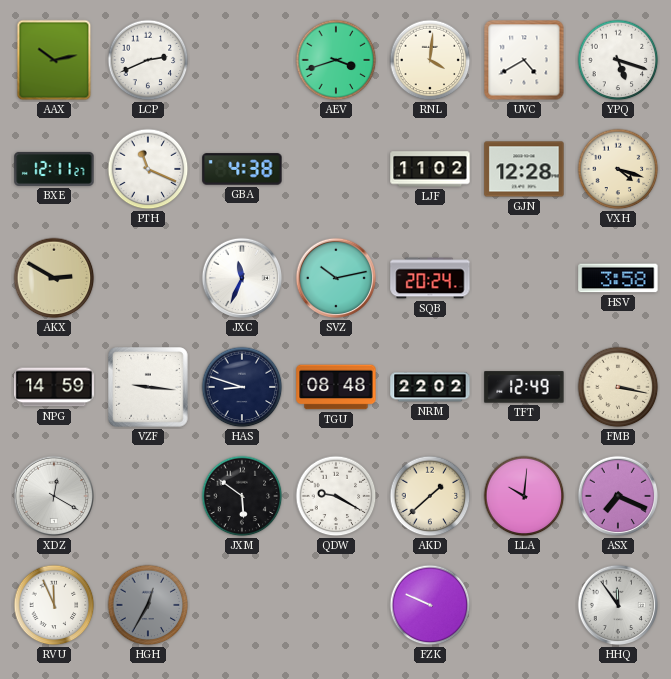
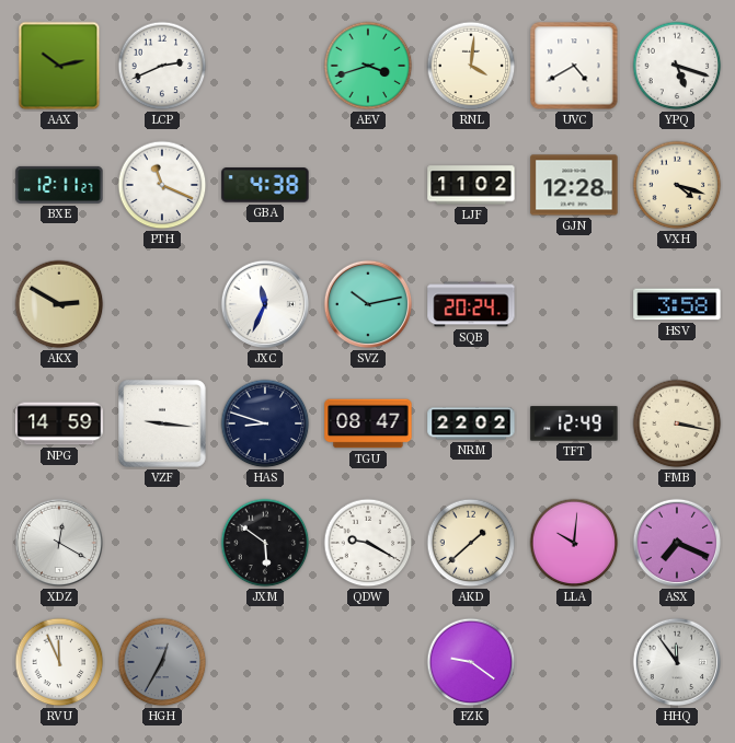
TGU: 08:48 -> 08:47
FZK: 9:49 -> 9:21
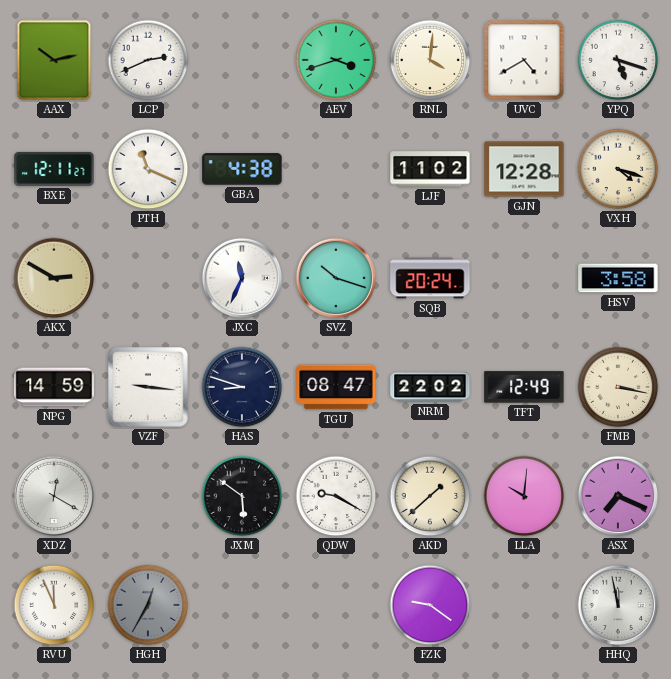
SVZ: 10:13 -> 10:18
HHQ: 11:54 -> 11:58
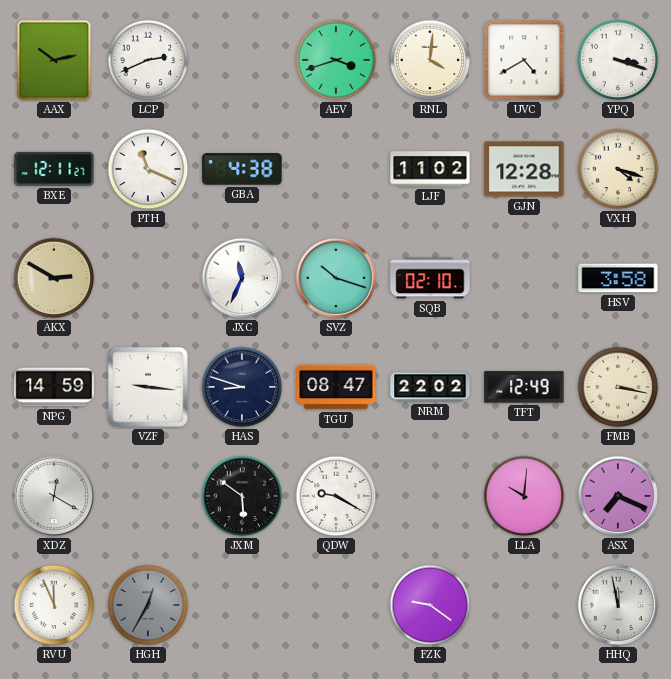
YPQ: 5:18 -> 3:18
SQB: 20:24 -> 02:10
AKD: 1:38 -> none
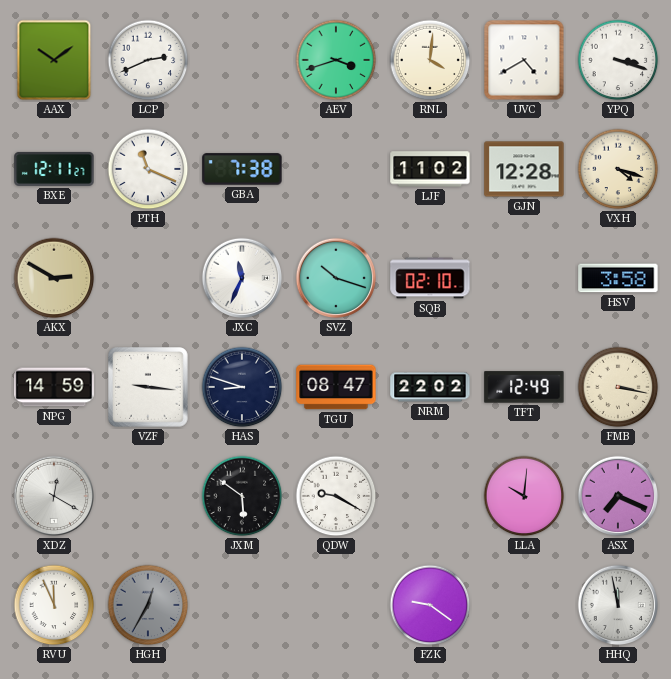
AAX: 10:13 -> 10:09
GBA: 4:38 -> 7:38
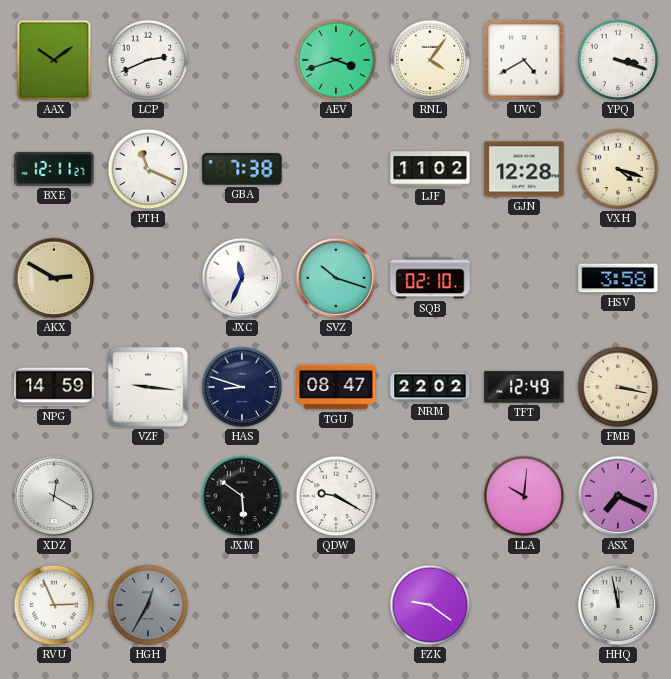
RNL: 4:01 -> 4:06
RVU: 11:56 -> 2:56
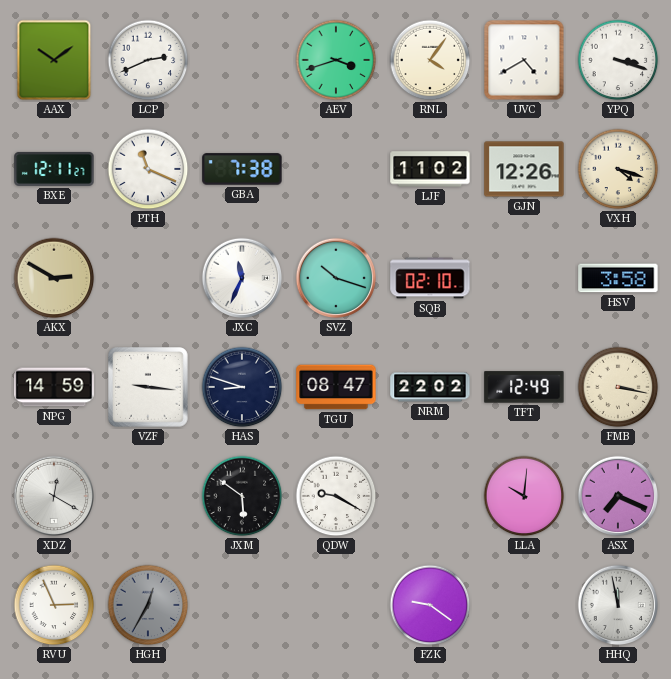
GJN: 12:28 -> 12:26
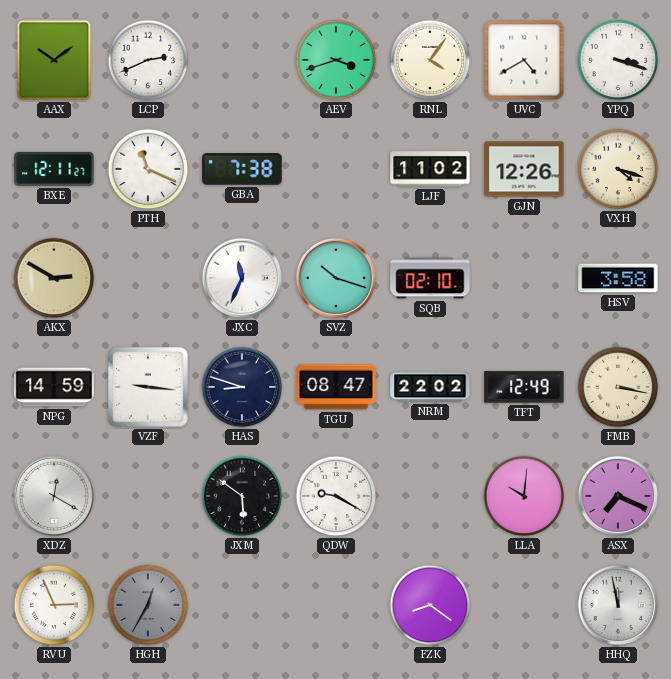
FZK: 9:21 -> 8:21
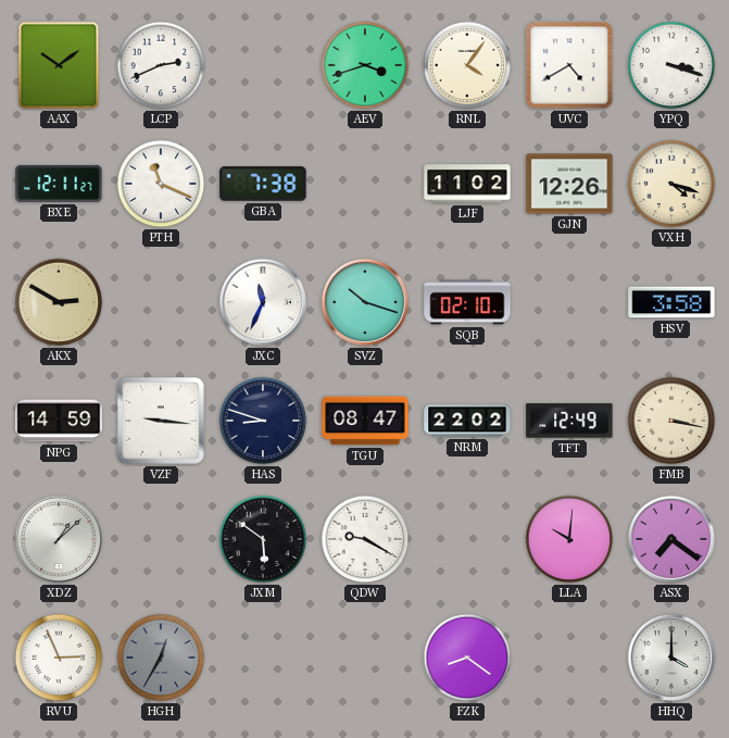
XDZ: 12:20 -> 1:08
ASX: 7:19 -> 7:21
HHQ: 11:58 -> 4:00
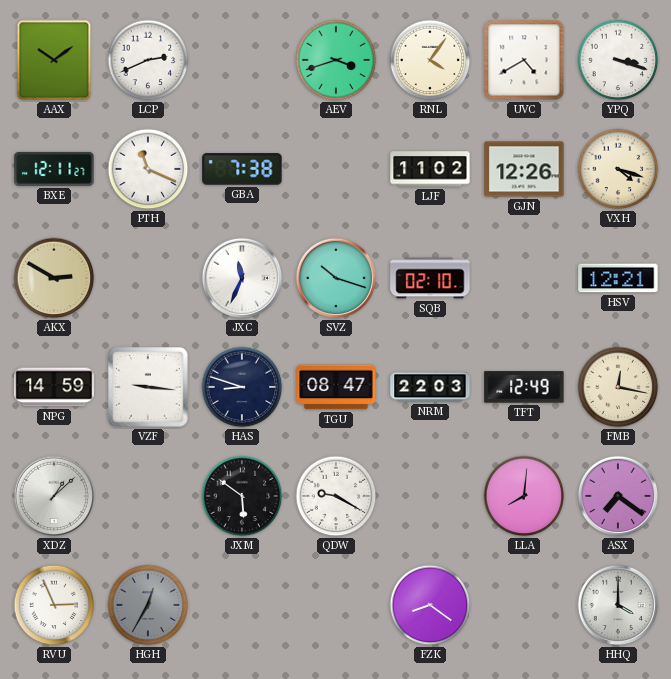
HSV: 3:58 -> 12:21
NRM: 22:02 -> 22:03
FMB: 3:17 -> 12:17
LLA: 10:01 -> 8:01
